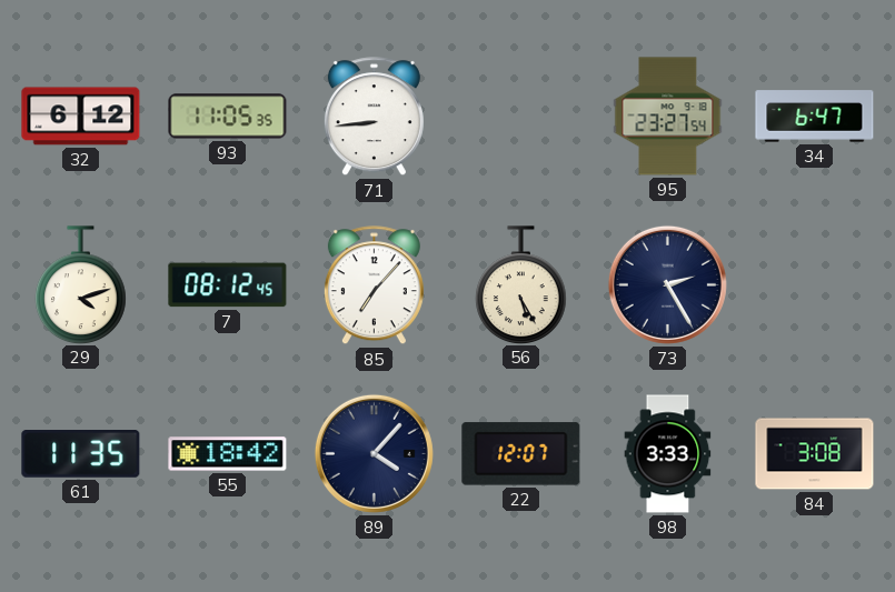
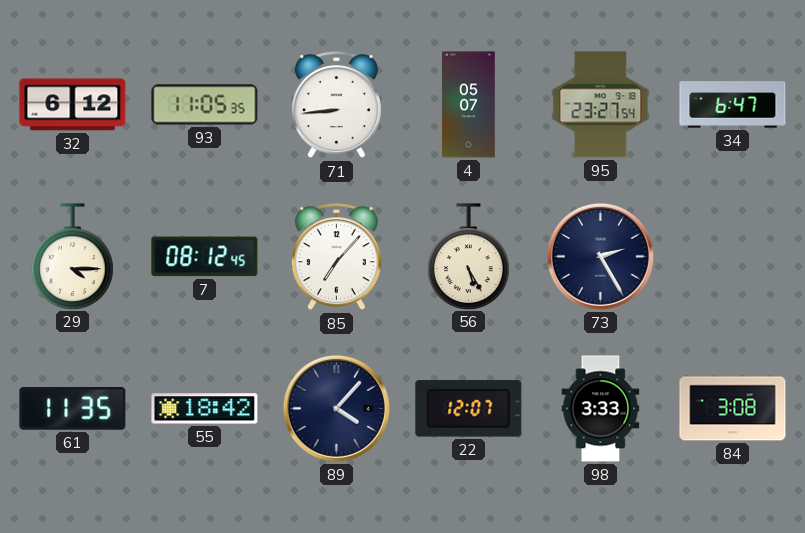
4: none -> 05:07
29: 4:12 -> 4:15
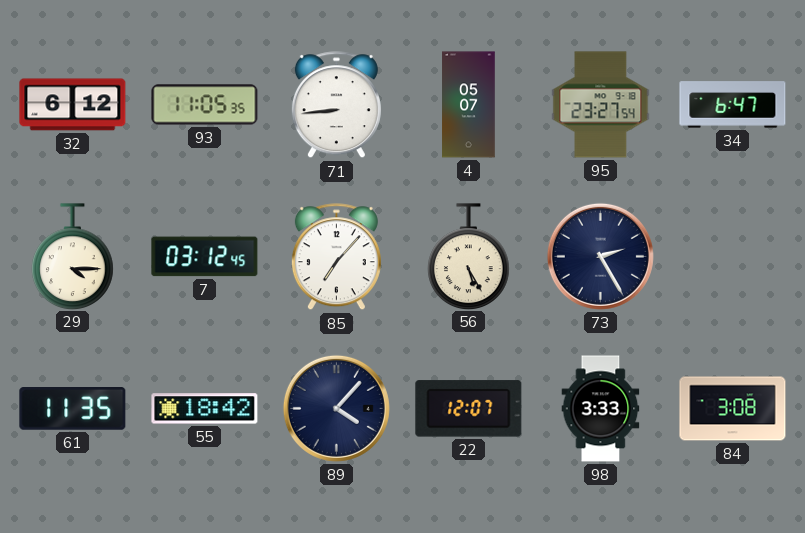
7: 08:12 -> 03:12
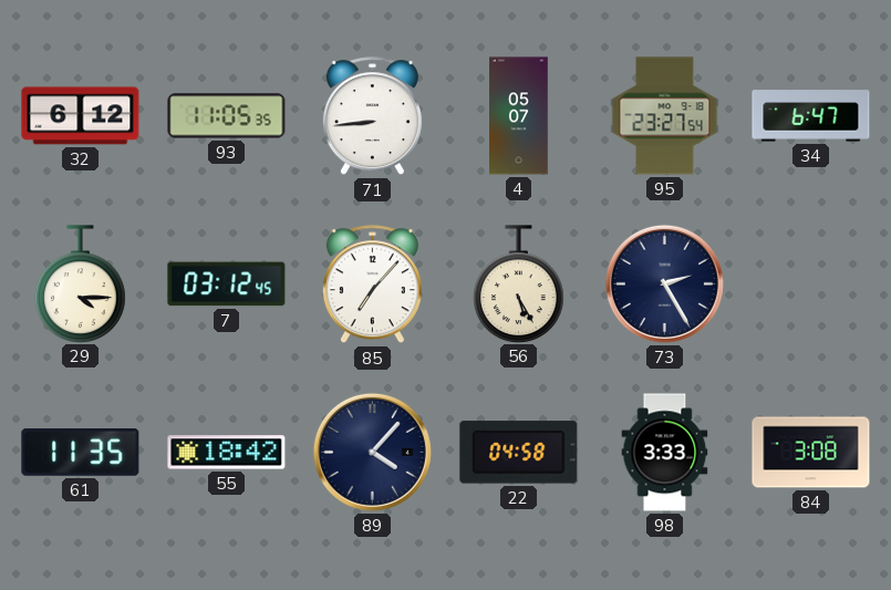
22: 12:07 -> 04:58
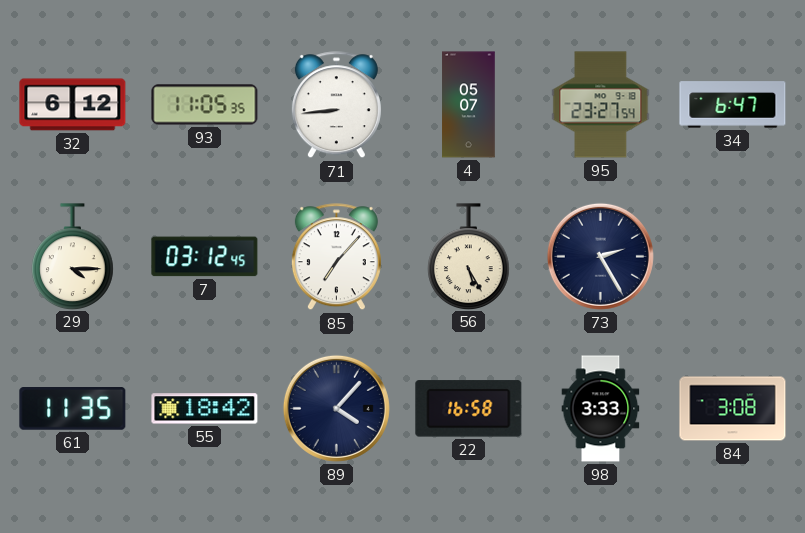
22: 04:58 -> 16:58
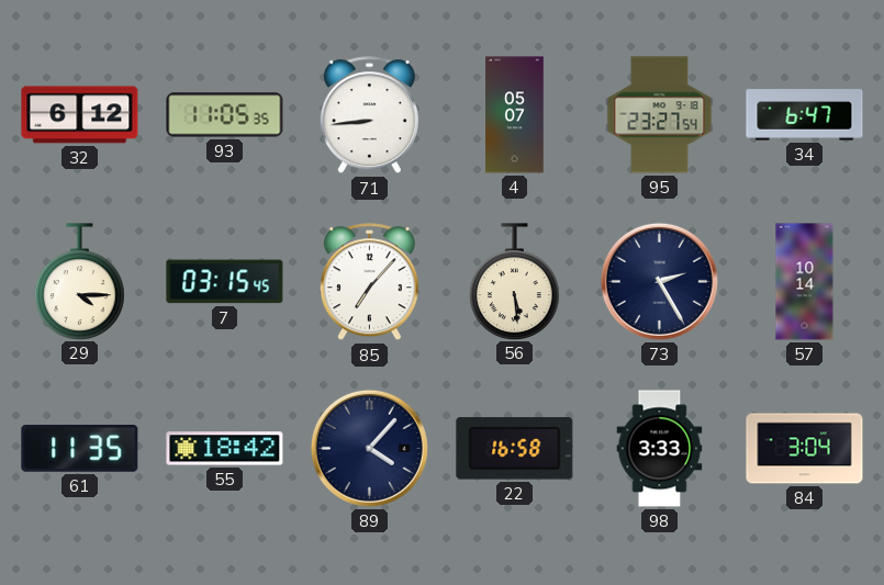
7: 03:12 -> 03:15
56: 5:25 -> 5:29
57: none -> 10:14
84: 3:08 -> 3:04
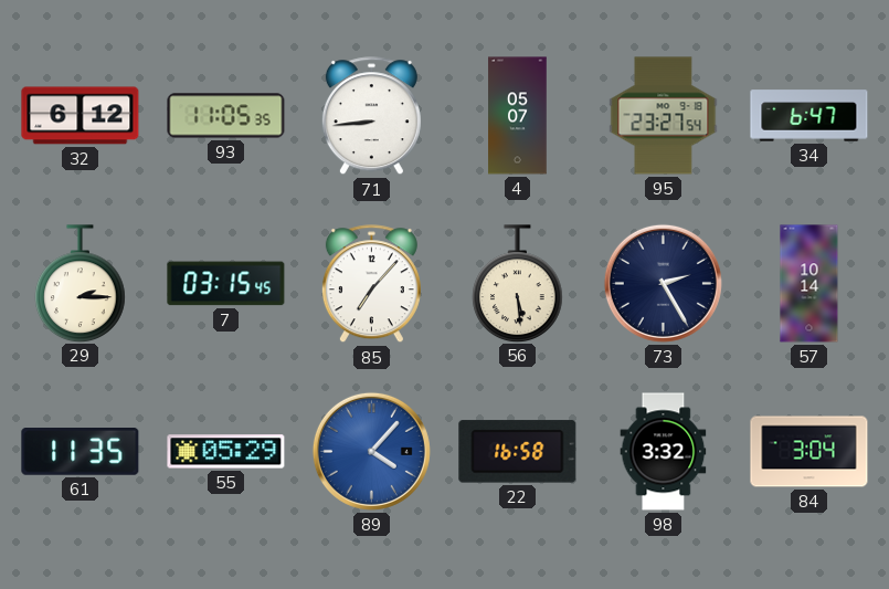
29: 4:15 -> 2:15
55: 18:42 -> 05:29
89 dial: navy -> blue
98: 3:33 -> 3:32
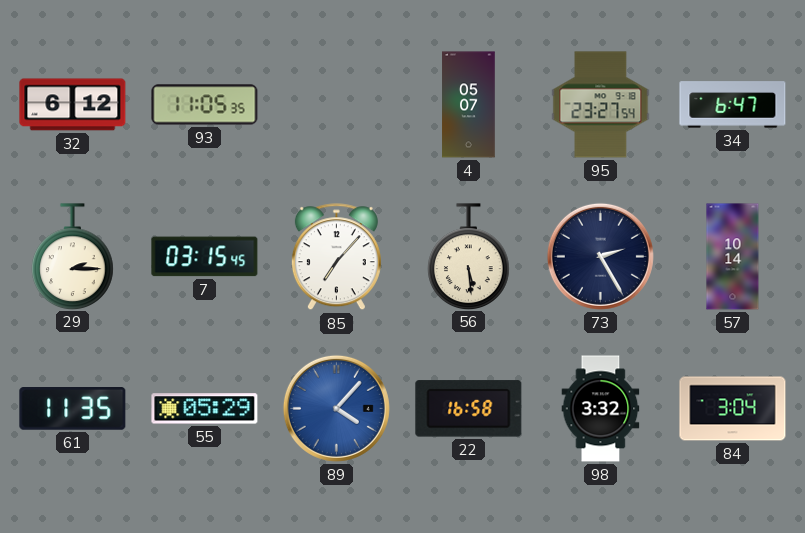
71: 8:44 -> none
